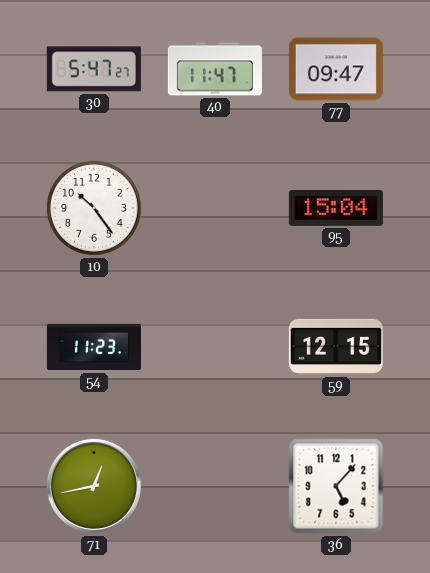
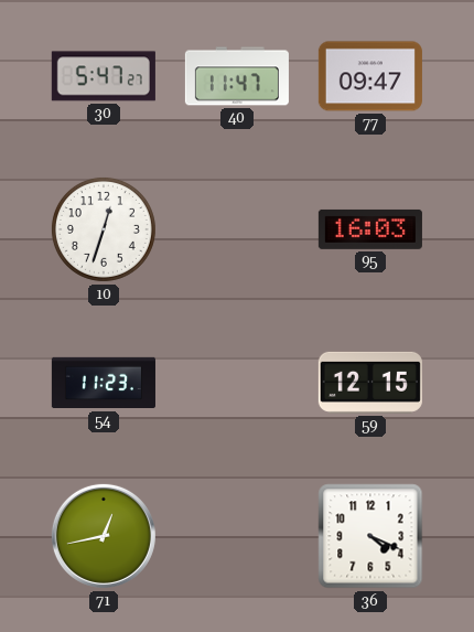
10: 10:24 -> 12:33
95: 15:04 -> 16:03
36: 5:07 -> 4:19
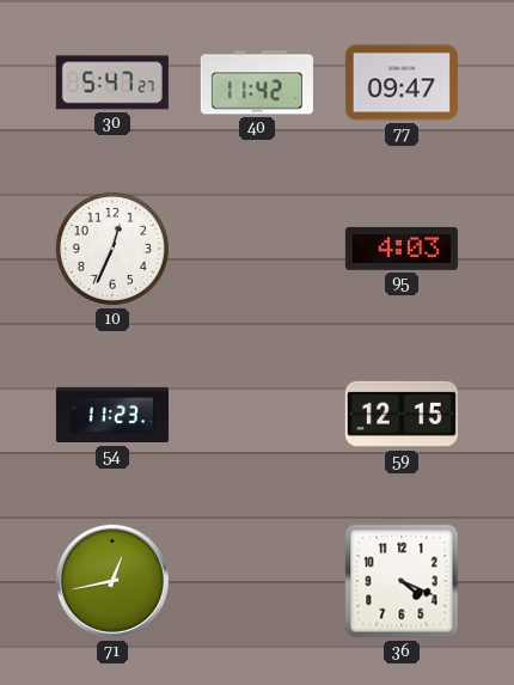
40: 11:47 -> 11:42
10: 12:33 -> 12:34
95: 16:03 -> 4:03
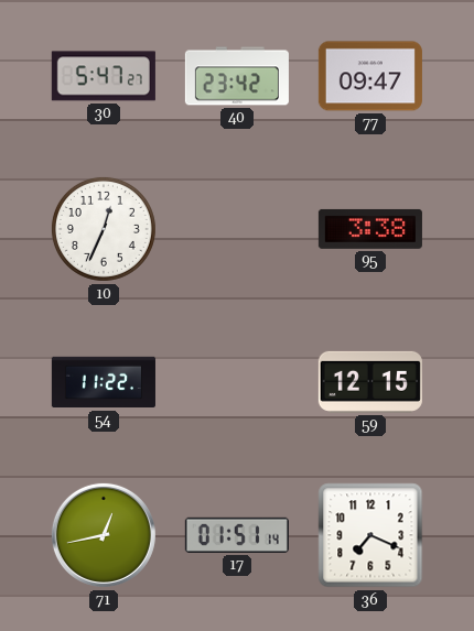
40: 11:42 -> 23:42
95: 4:03 -> 3:38
54: 11:23 -> 11:22
17: none -> 01:51
36: 4:19 -> 7:19
